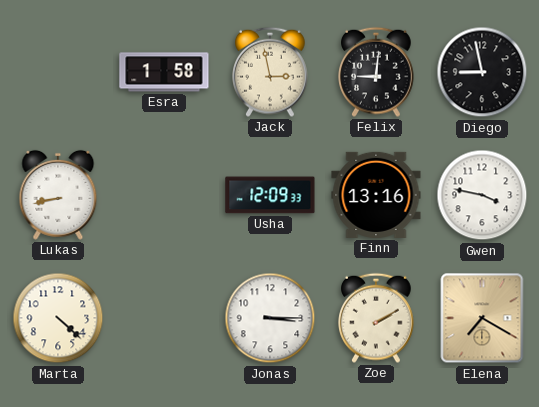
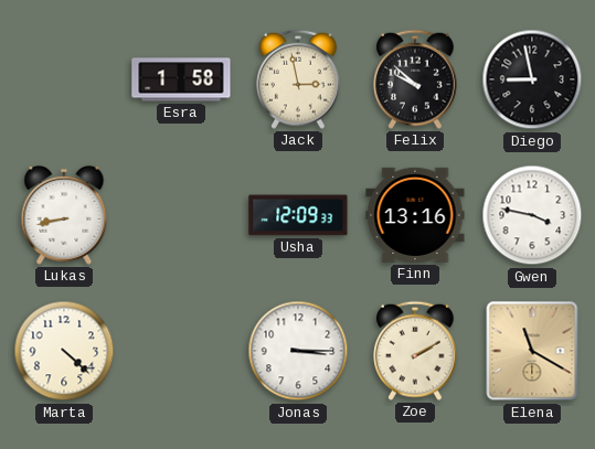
Felix: 9:01 -> 9:52
Elena: 7:20 -> 11:20
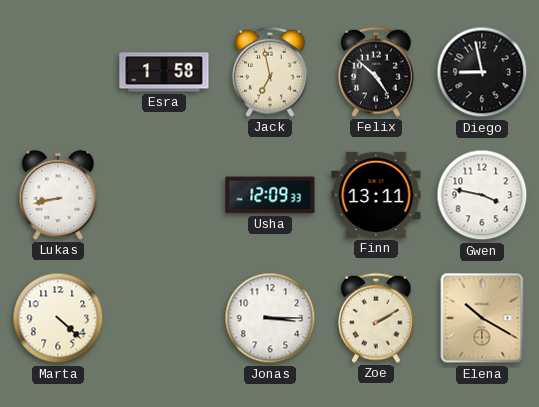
Jack: 2:58 -> 6:58
Felix: 9:52 -> 4:52
Finn: 13:16 -> 13:11
Elena: 11:20 -> 10:20
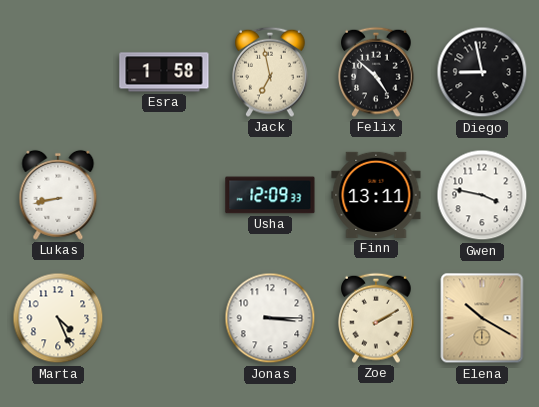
Marta: 4:22 -> 4:26
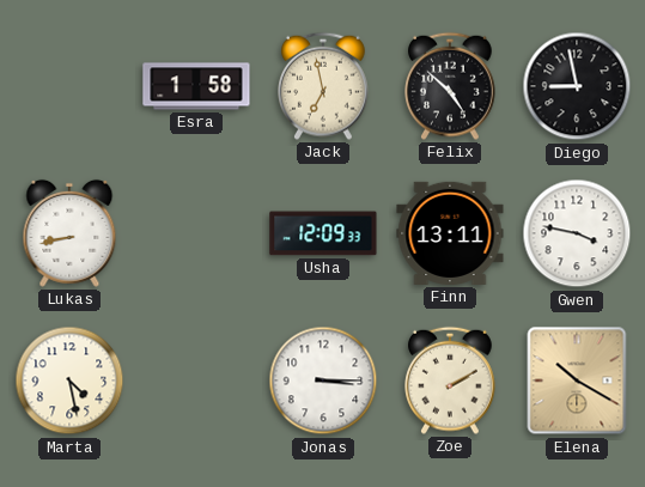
Marta: 4:26 -> 4:28
